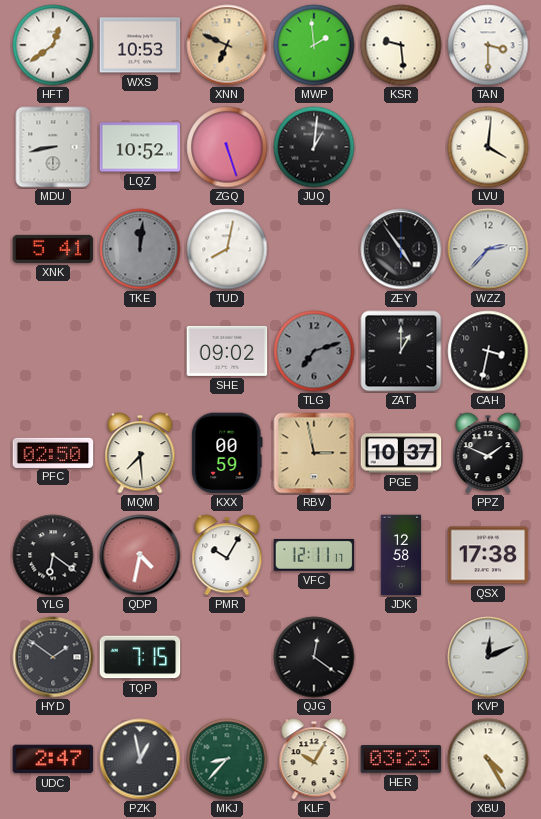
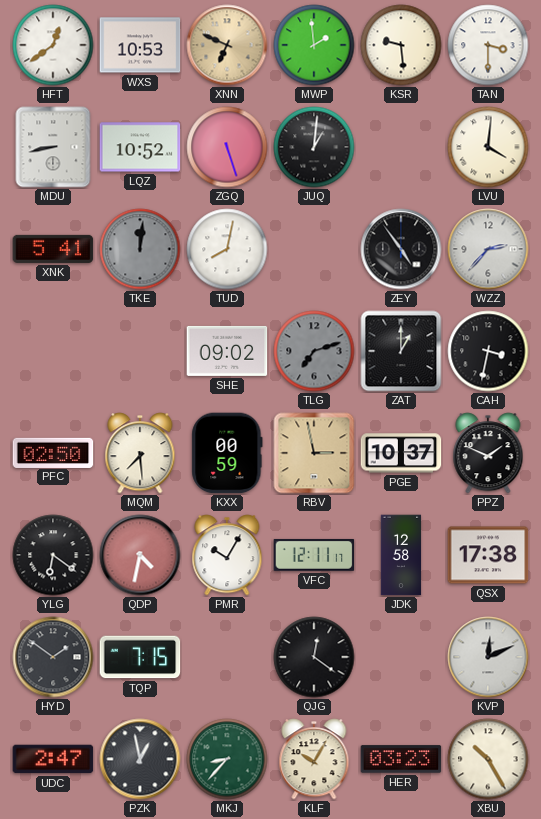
XBU: 4:25 -> 10:25
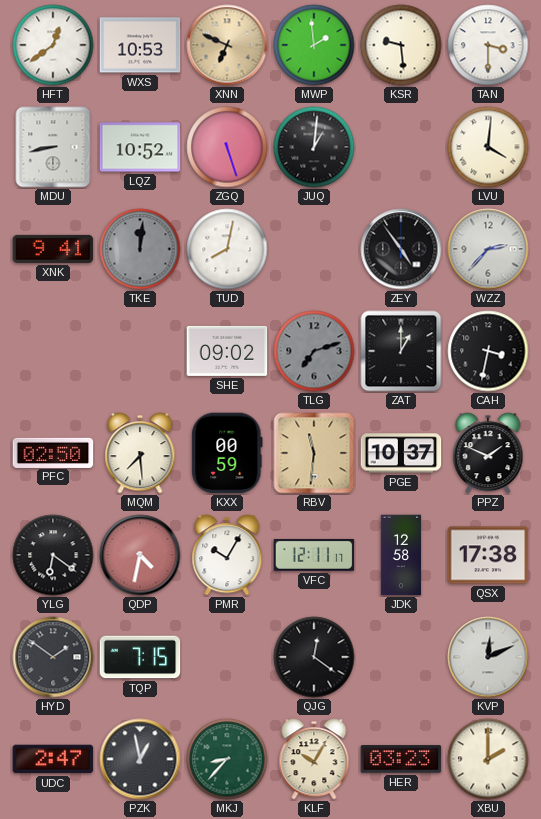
XNK: 5:41 -> 9:41
RBV: 2:58 -> 11:31
XBU: 10:25 -> 2:00
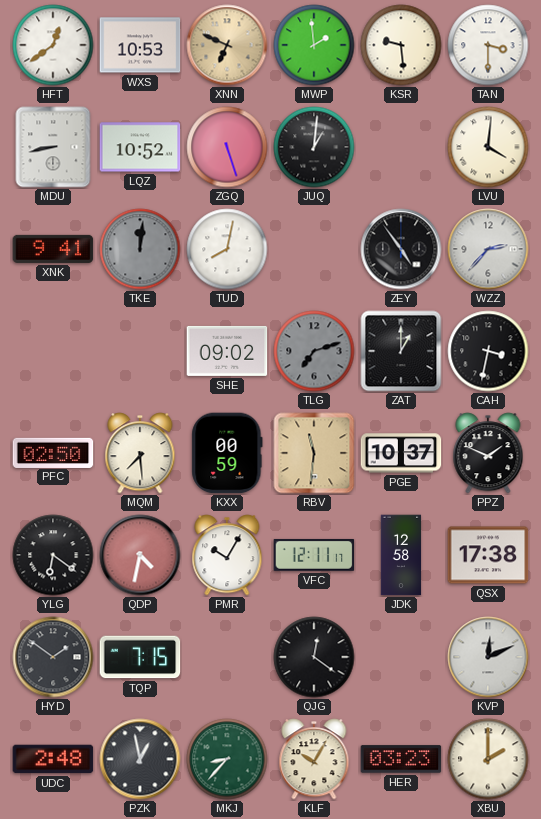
UDC: 2:47 -> 2:48
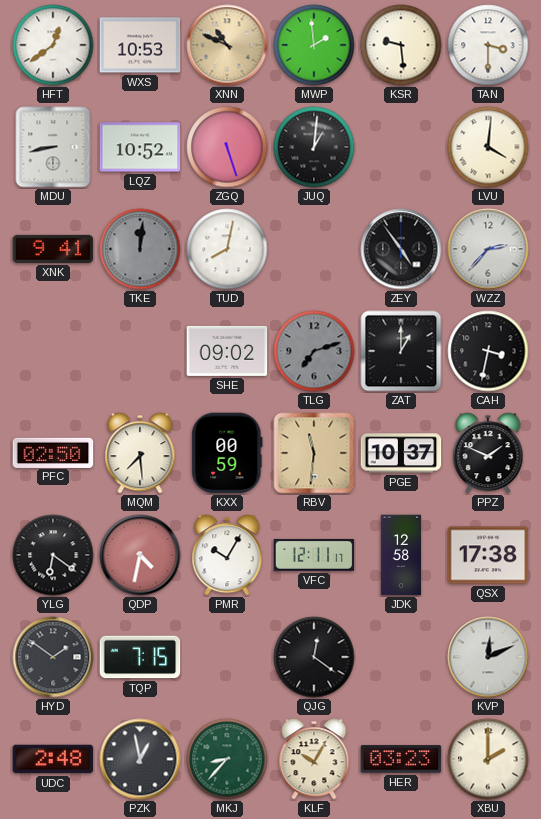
XNN: 6:49 -> 10:49
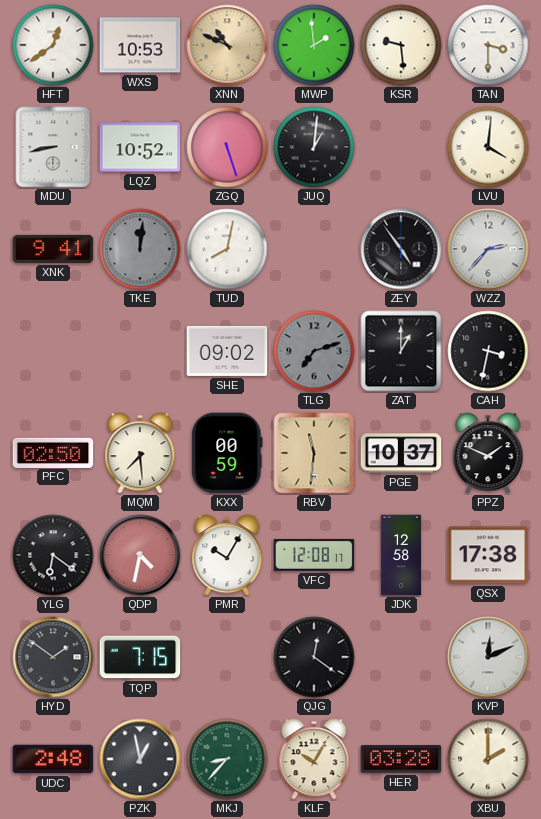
VFC: 12:11 -> 12:08
HER: 03:23 -> 03:28
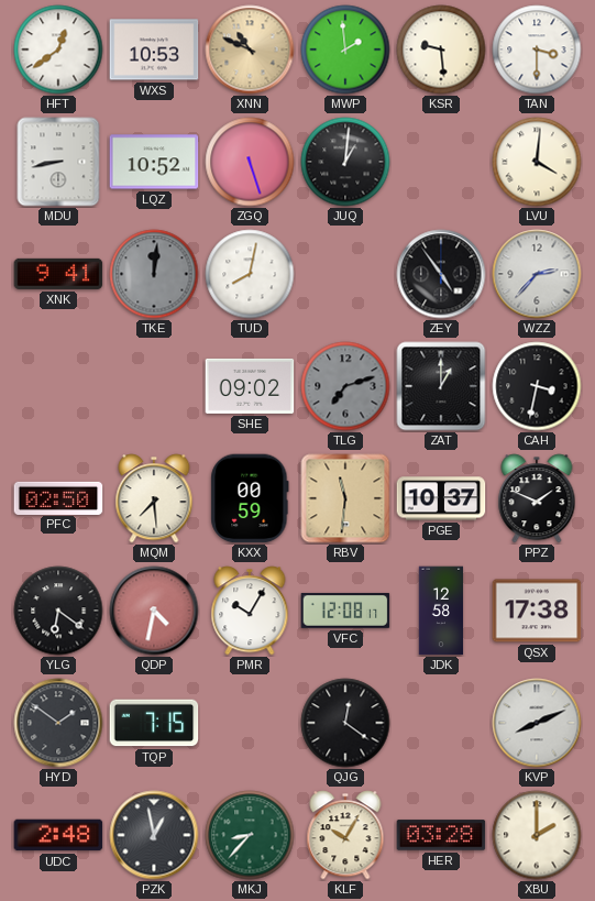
KVP: 12:11 -> 8:11
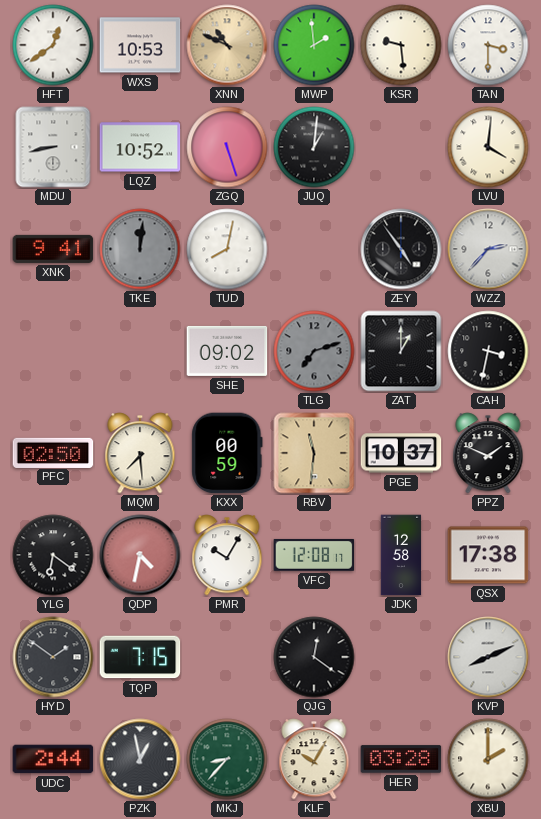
UDC: 2:48 -> 2:44
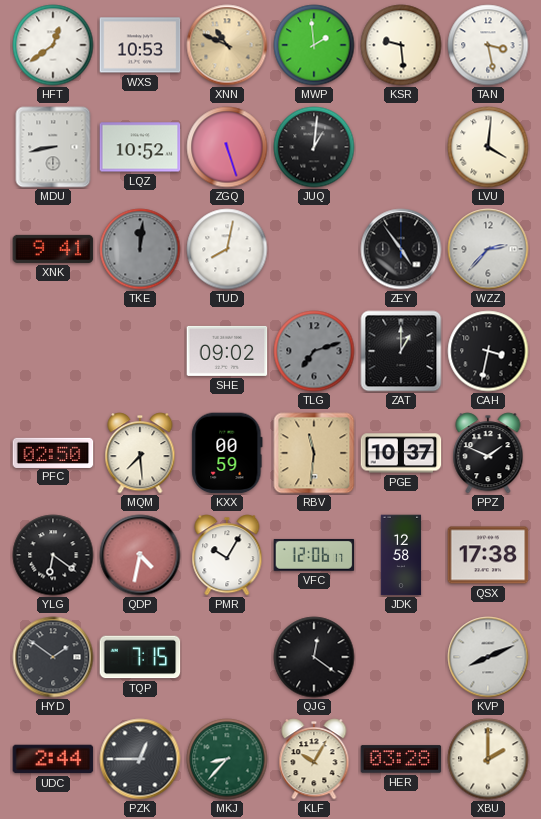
TAN: 3:30 -> 3:28
VFC: 12:08 -> 12:06
PZK: 12:58 -> 12:45
